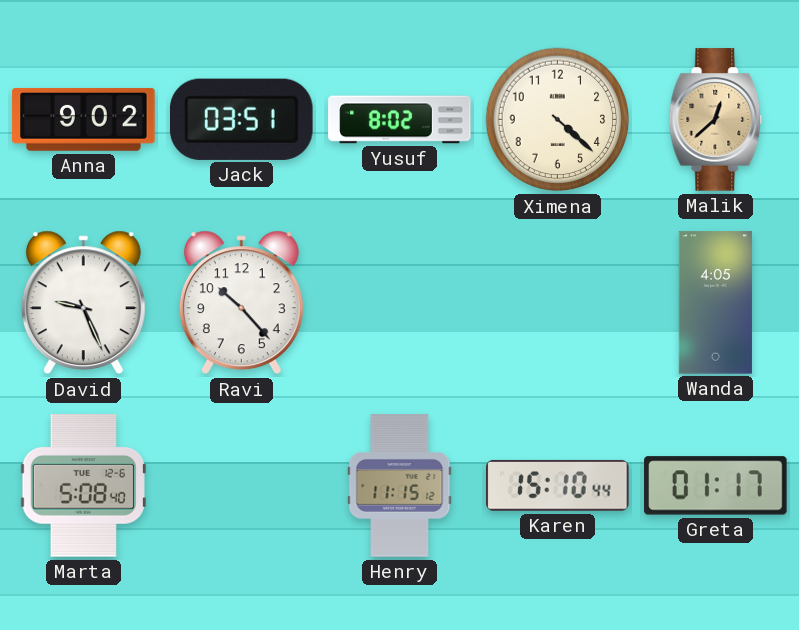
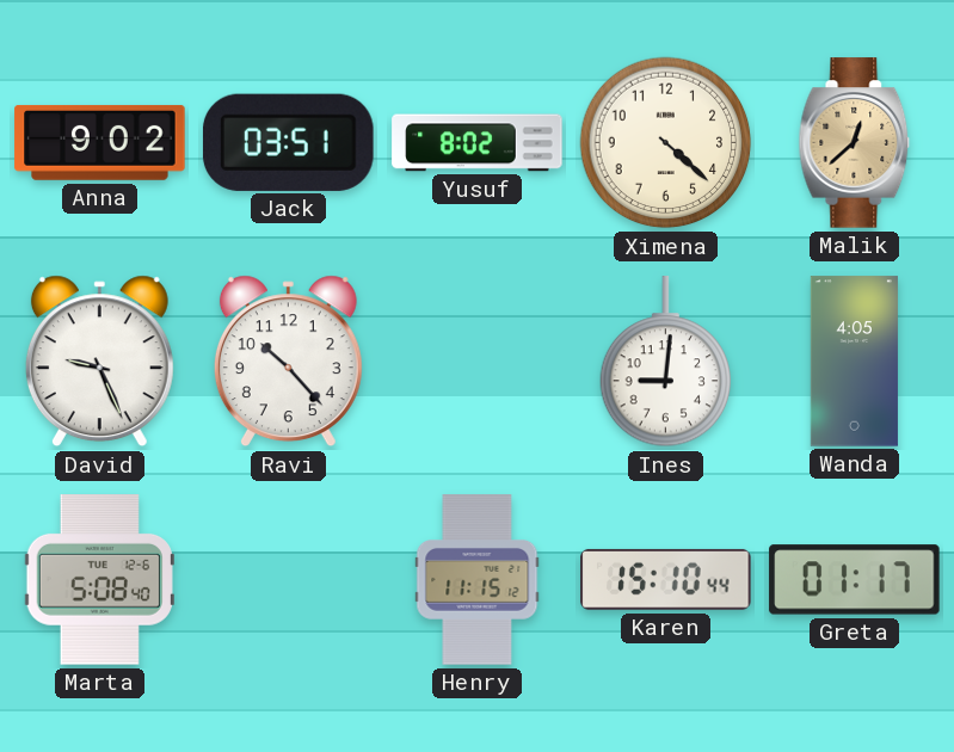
Ines: none -> 9:01
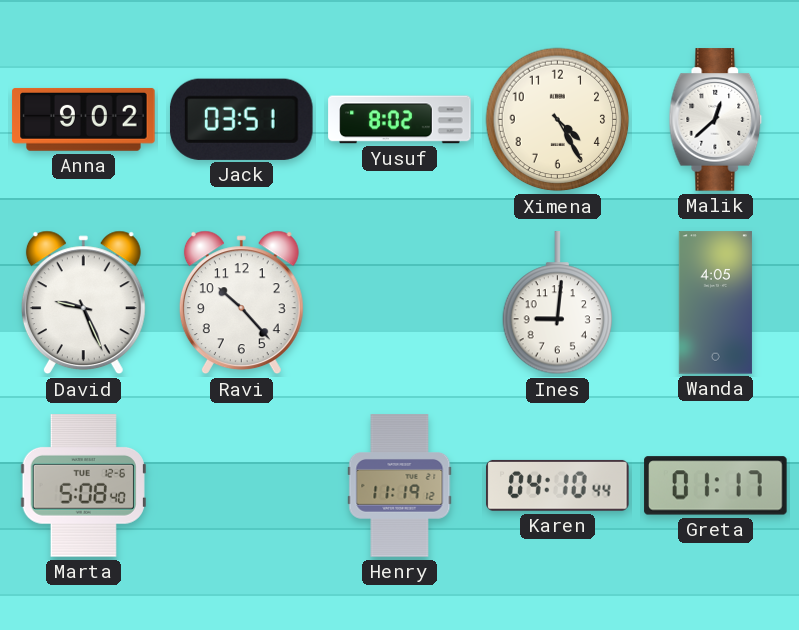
Ximena: 4:22 -> 4:25
Malik dial: champagne -> white
Henry: 11:15 -> 11:19
Karen: 15:10 -> 04:10
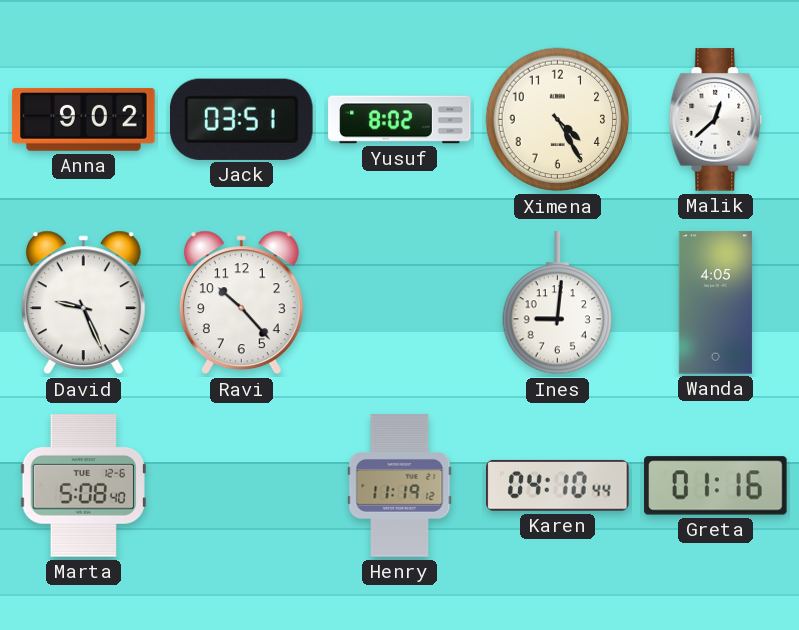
Greta: 01:17 -> 01:16
